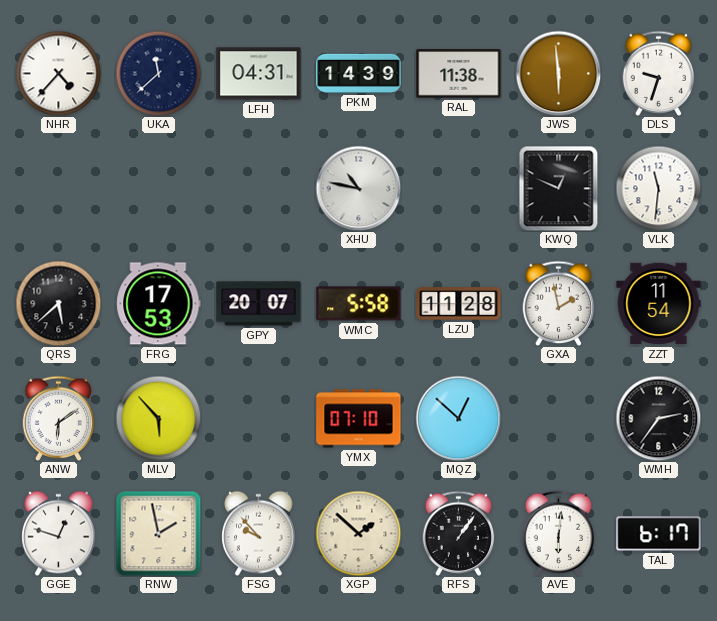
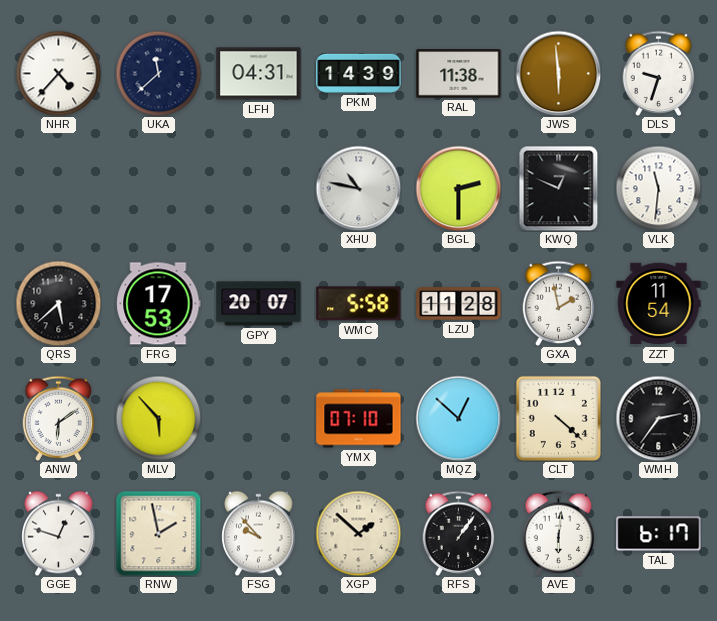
BGL: none -> 2:30
CLT: none -> 4:22
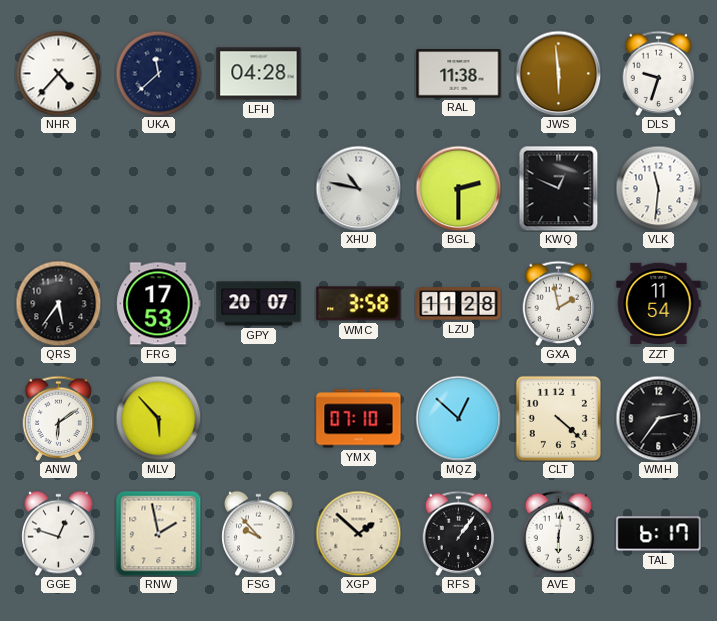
LFH: 04:31 -> 04:28
PKM: 14:39 -> none
QRS: 5:38 -> 5:36
WMC: 5:58 -> 3:58
